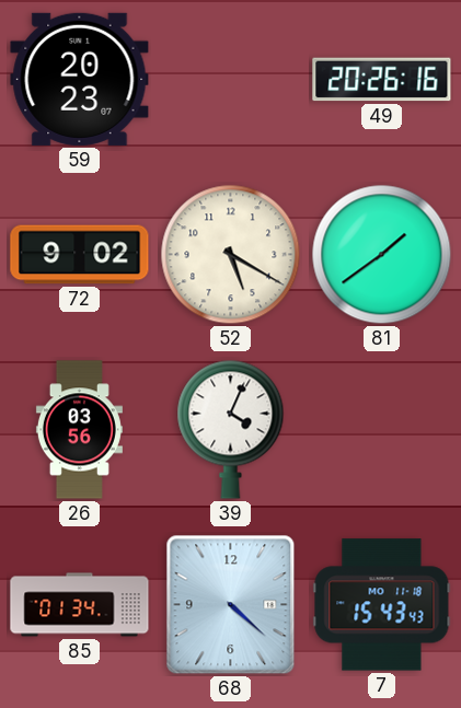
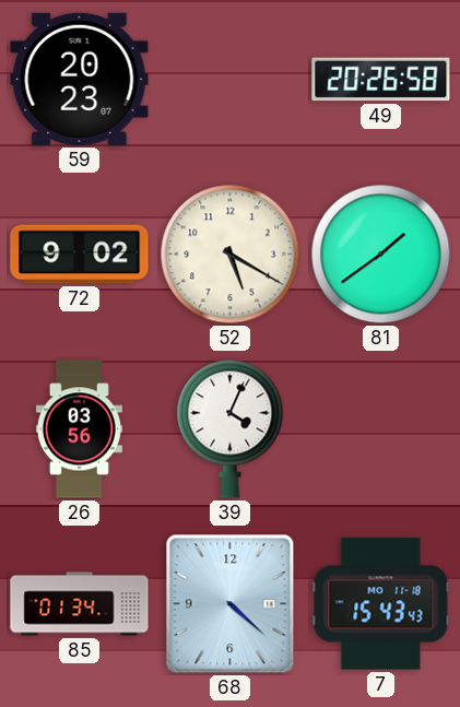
49: 20:26:16 -> 20:26:58
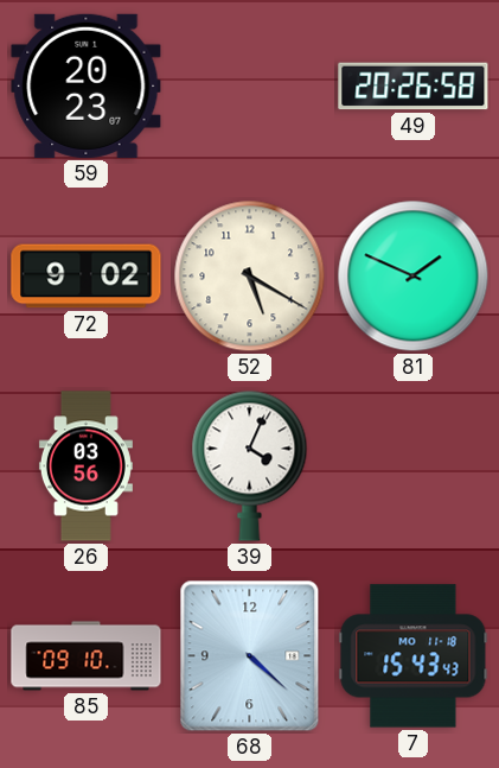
81: 1:39 -> 1:49
85: 01:34 -> 09:10
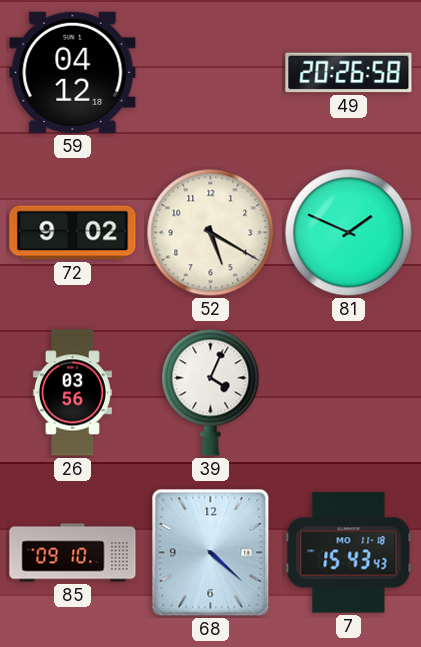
59: 20:23 -> 04:12
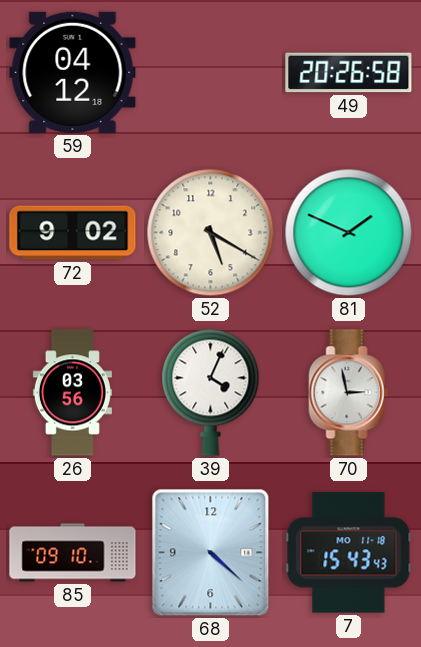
70: none -> 2:58
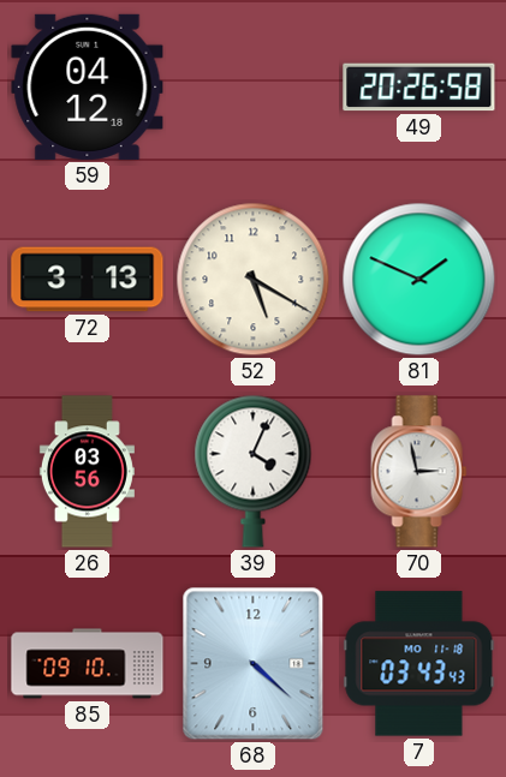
72: 9:02 -> 3:13
7: 15:43 -> 03:43
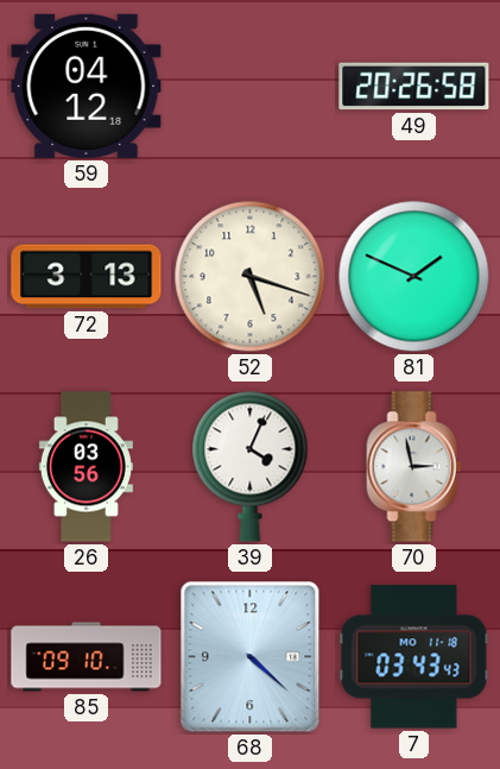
52: 5:20 -> 5:18
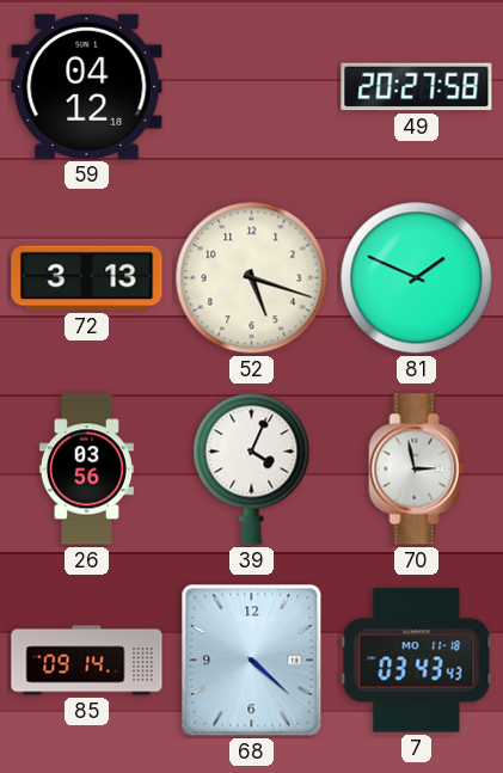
49: 20:26 -> 20:27
85: 09:10 -> 09:14
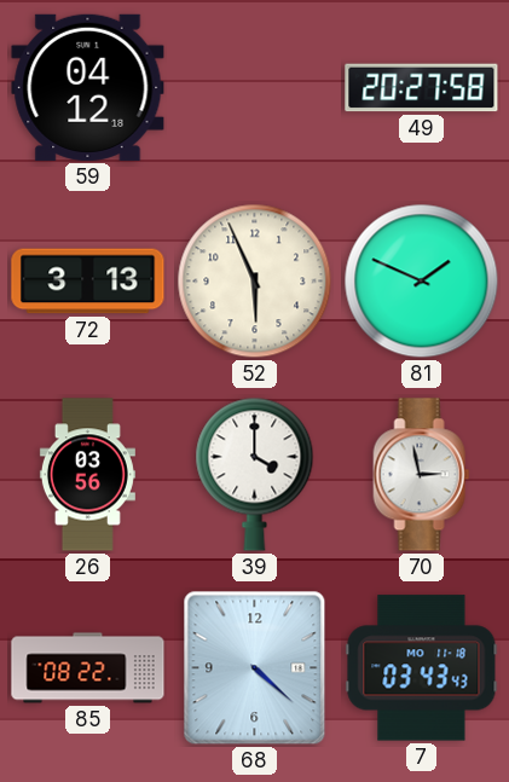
52: 5:18 -> 5:56
39: 4:04 -> 4:00
85: 09:14 -> 08:22
